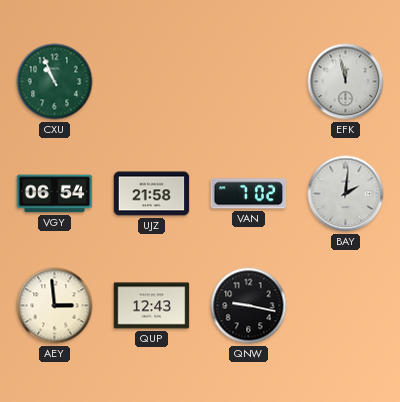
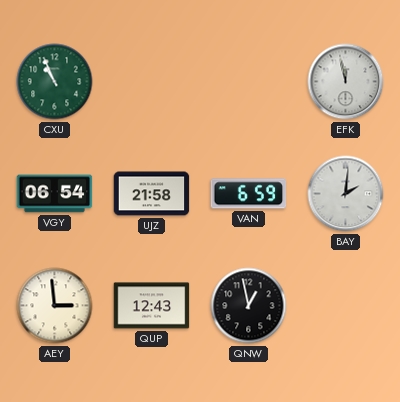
VAN: 7:02 -> 6:59
QNW: 9:17 -> 12:58
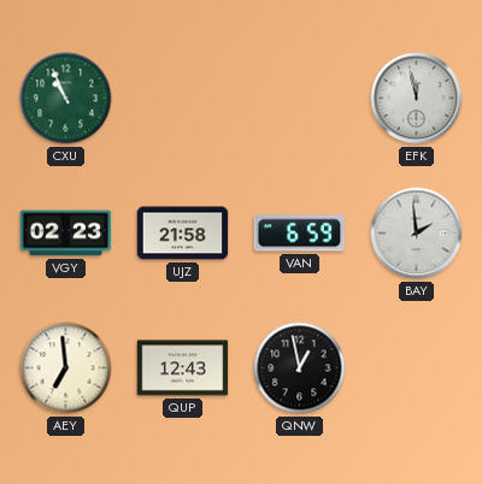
VGY: 06:54 -> 02:23
BAY: 2:01 -> 1:59
AEY: 2:59 -> 6:59
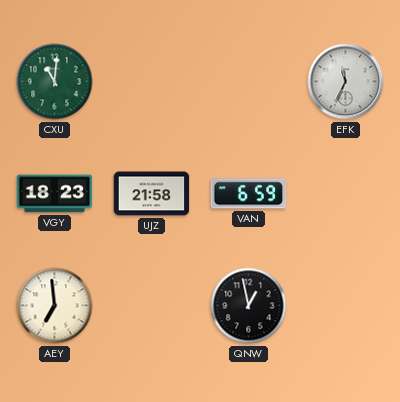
CXU: 10:56 -> 11:01
EFK: 11:58 -> 11:34
VGY: 02:23 -> 18:23
BAY: 1:59 -> none
QUP: 12:43 -> none
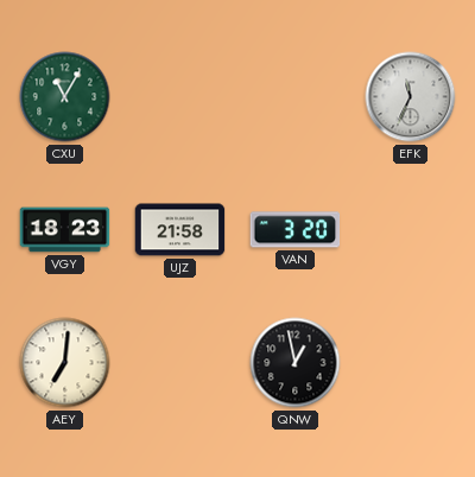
CXU: 11:01 -> 11:05
VAN: 6:59 -> 3:20
AEY: 6:59 -> 7:01
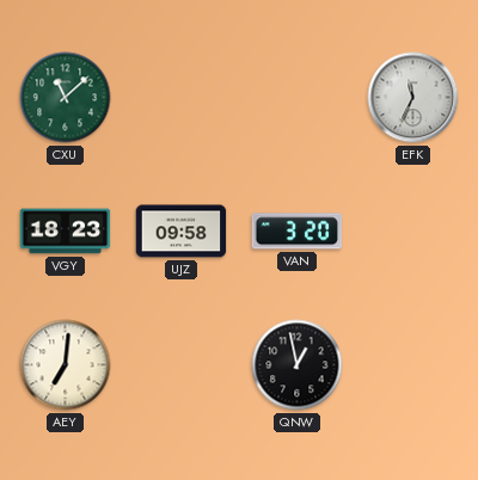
CXU: 11:05 -> 11:08
UJZ: 21:58 -> 09:58
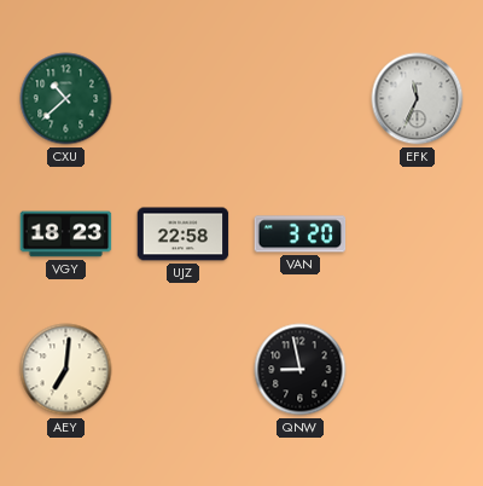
CXU: 11:08 -> 10:38
UJZ: 09:58 -> 22:58
QNW: 12:58 -> 8:58
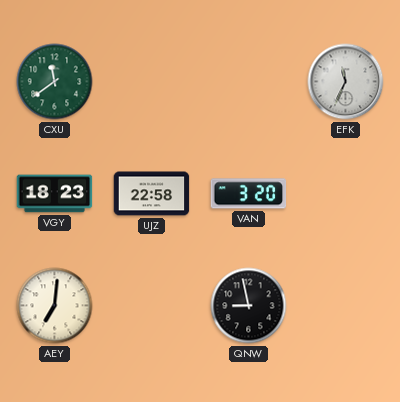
CXU: 10:38 -> 11:39
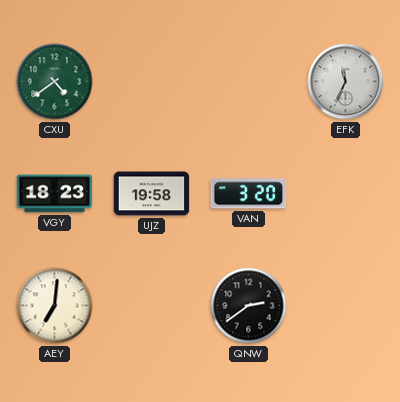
CXU: 11:39 -> 4:39
UJZ: 22:58 -> 19:58
QNW: 8:58 -> 2:39
